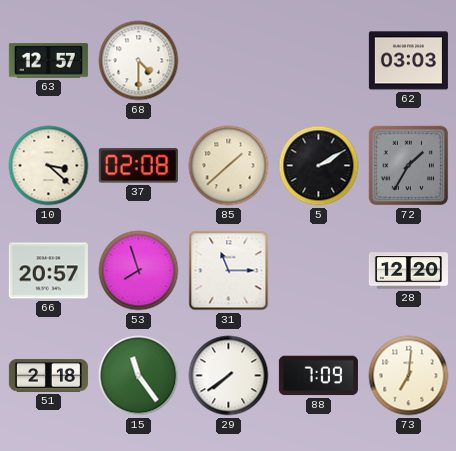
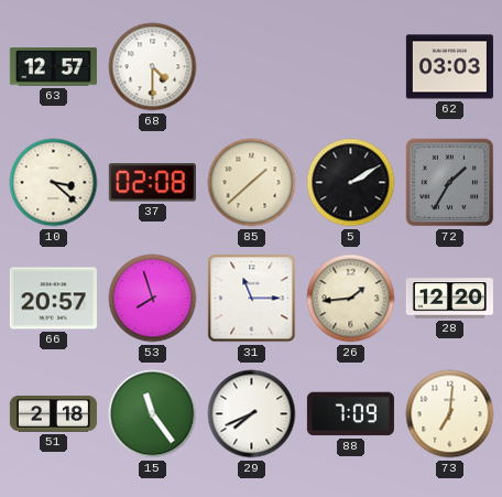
26: none -> 1:44
29: 7:39 -> 7:41
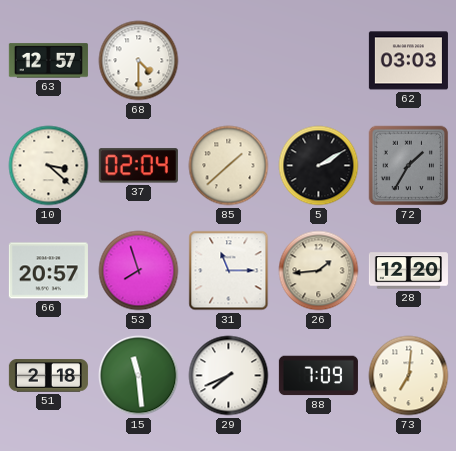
37: 02:08 -> 02:04
15: 11:24 -> 11:29
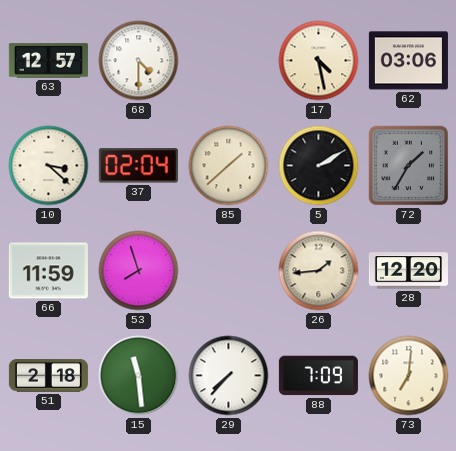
17: none -> 4:28
62: 03:03 -> 03:06
66: 20:57 -> 11:59
31: 11:15 -> none
29: 7:41 -> 7:37
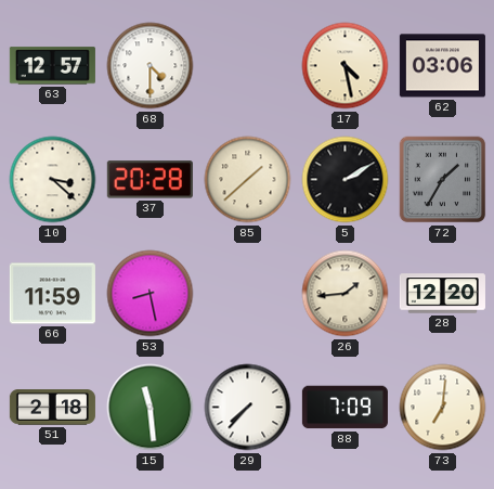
37: 02:04 -> 20:28
53: 7:57 -> 8:28
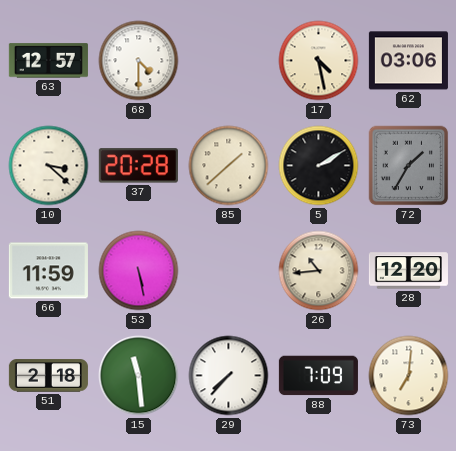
53: 8:28 -> 5:28
26: 1:44 -> 10:44
